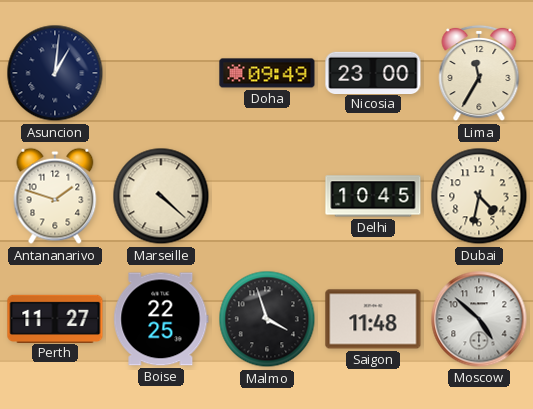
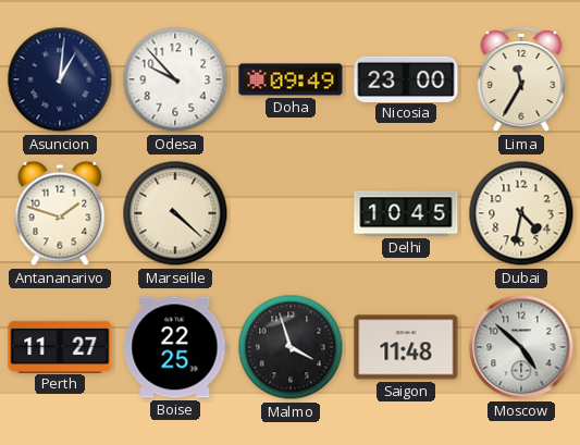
Odesa: none -> 9:53
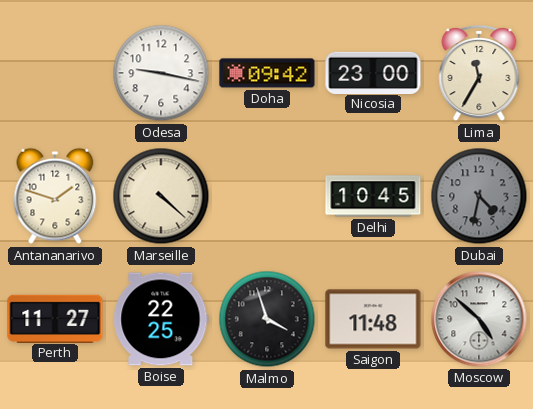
Asuncion: 1:01 -> none
Odesa: 9:53 -> 9:17
Doha: 09:49 -> 09:42
Dubai dial: cream -> grey
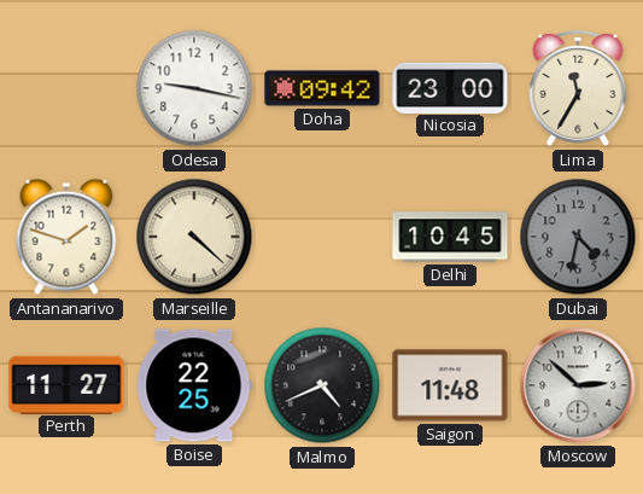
Malmo: 3:57 -> 4:41
Moscow: 4:52 -> 2:52
